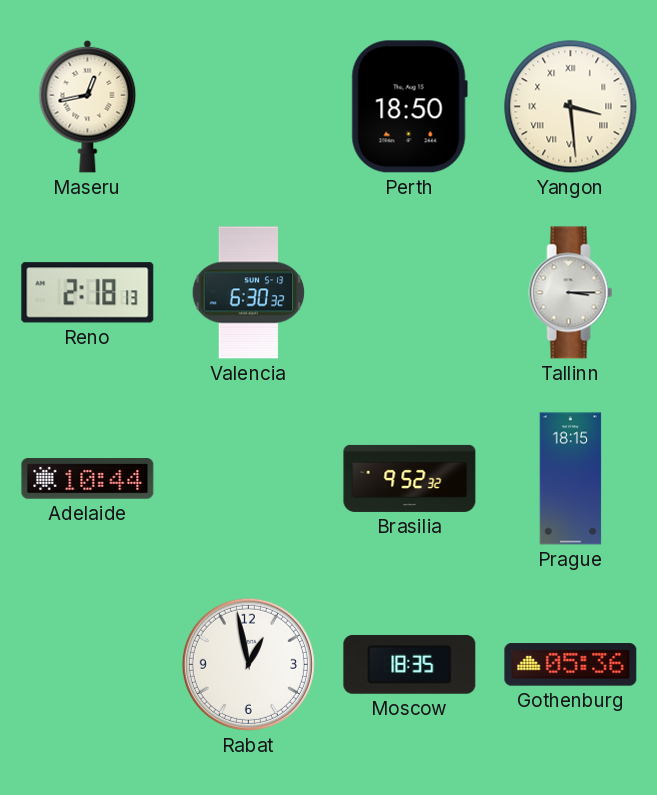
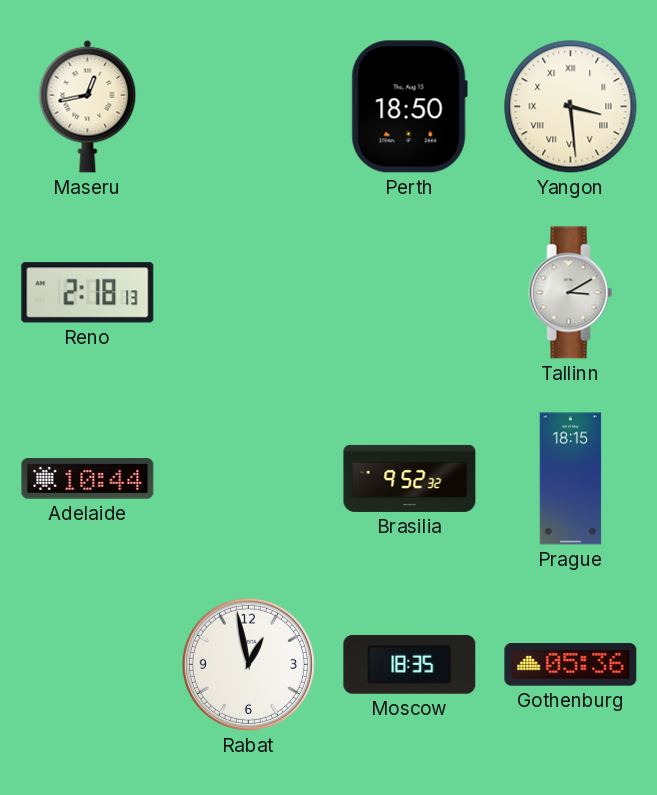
Valencia: 6:30 -> none
Tallinn: 3:15 -> 3:10
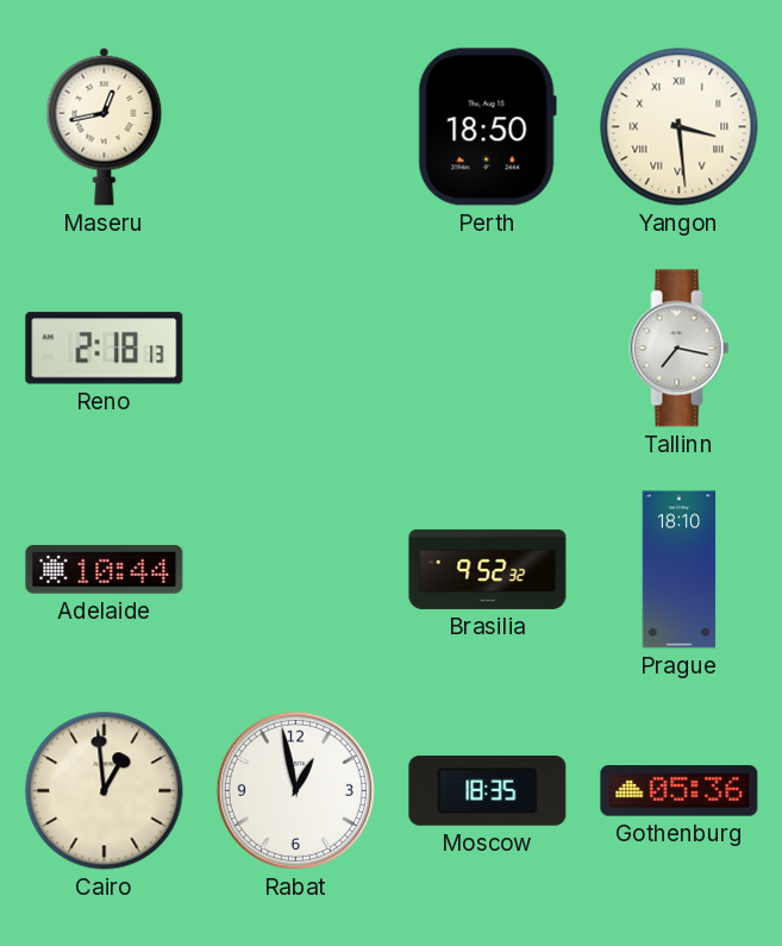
Tallinn: 3:10 -> 7:17
Prague: 18:15 -> 18:10
Cairo: none -> 12:59
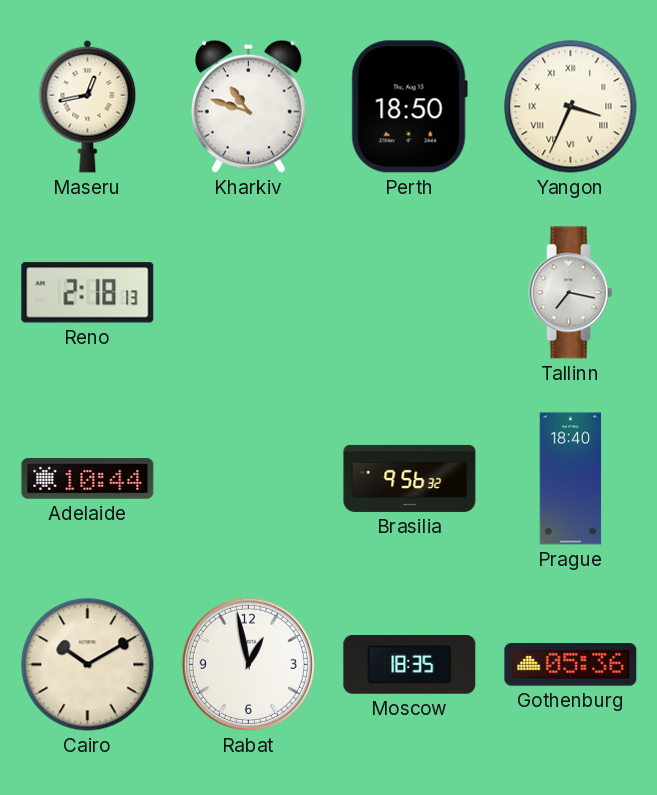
Kharkiv: none -> 10:48
Yangon: 3:29 -> 3:34
Brasilia: 9:52 -> 9:56
Prague: 18:10 -> 18:40
Cairo: 12:59 -> 10:10
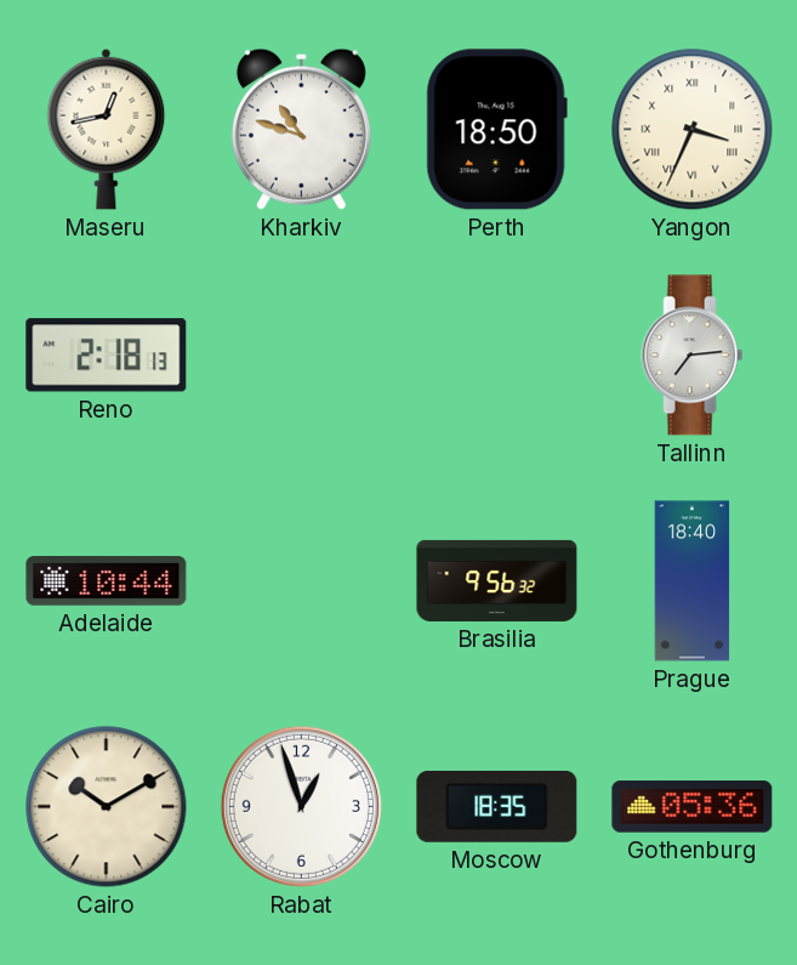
Tallinn: 7:17 -> 7:14
Rabat: 12:58 -> 12:57
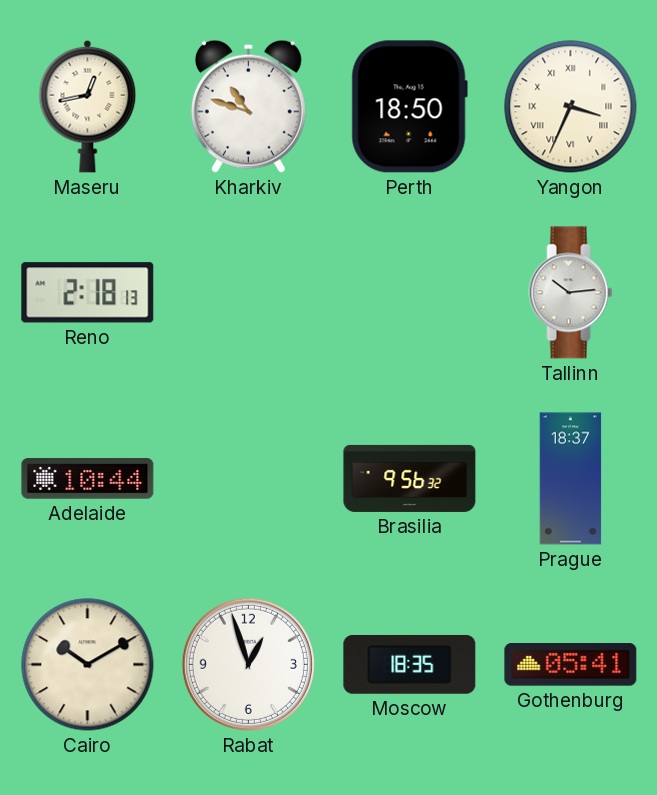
Tallinn: 7:14 -> 10:14
Prague: 18:40 -> 18:37
Gothenburg: 05:36 -> 05:41
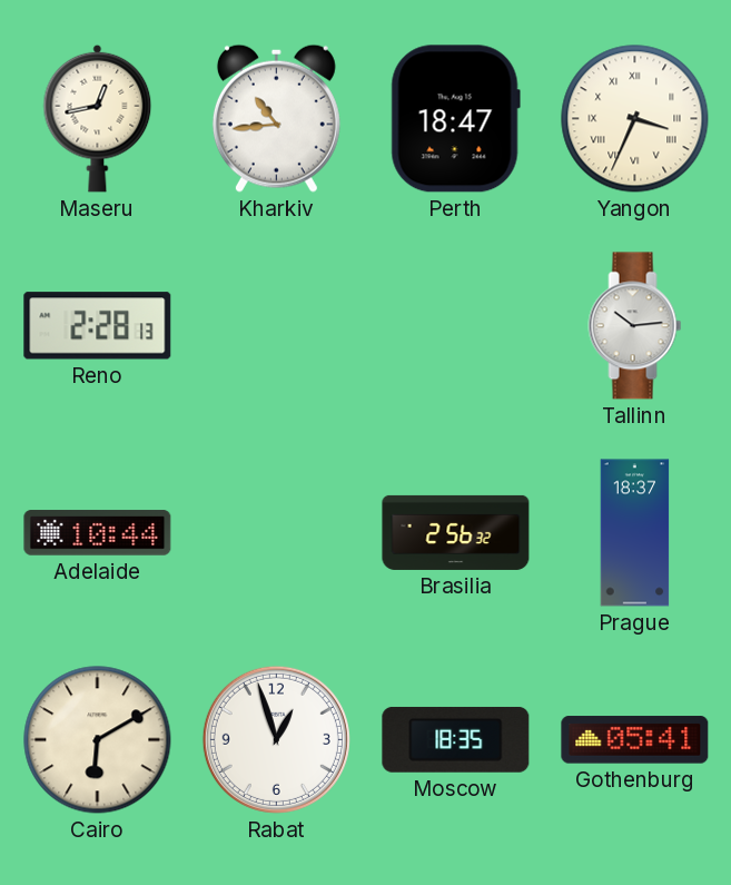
Kharkiv: 10:48 -> 10:44
Perth: 18:50 -> 18:47
Reno: 2:18 -> 2:28
Brasilia: 9:56 -> 2:56
Cairo: 10:10 -> 6:10
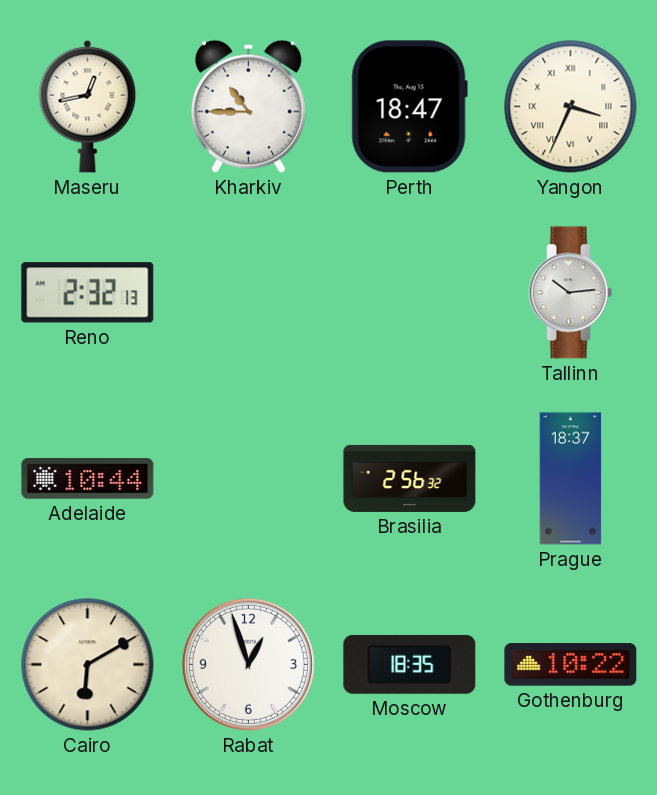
Kharkiv: 10:44 -> 10:45
Reno: 2:28 -> 2:32
Gothenburg: 05:41 -> 10:22
